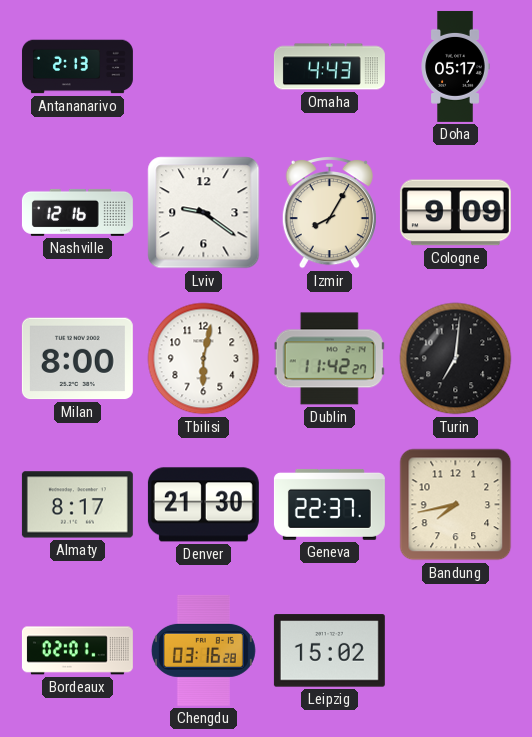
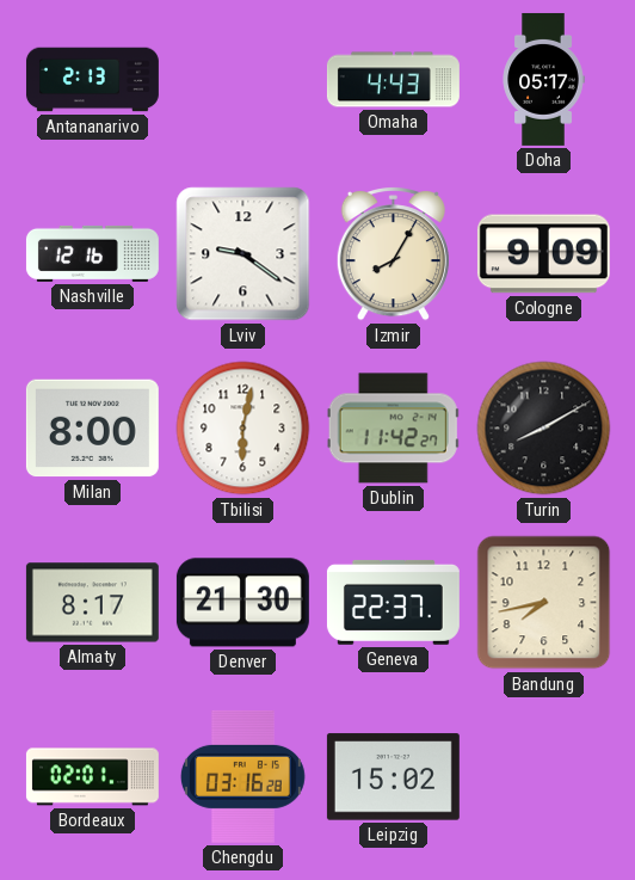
Turin: 7:01 -> 8:10
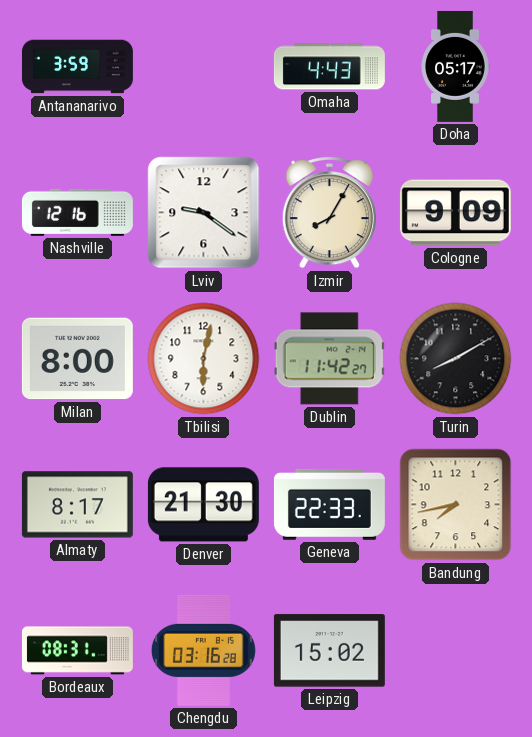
Antananarivo: 2:13 -> 3:59
Geneva: 22:37 -> 22:33
Bordeaux: 02:01 -> 08:31
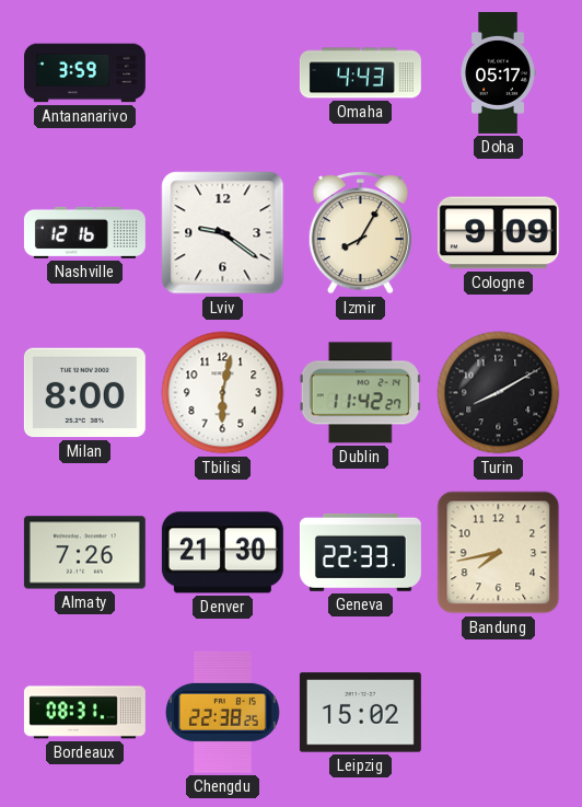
Almaty: 8:17 -> 7:26
Chengdu: 03:16 -> 22:38
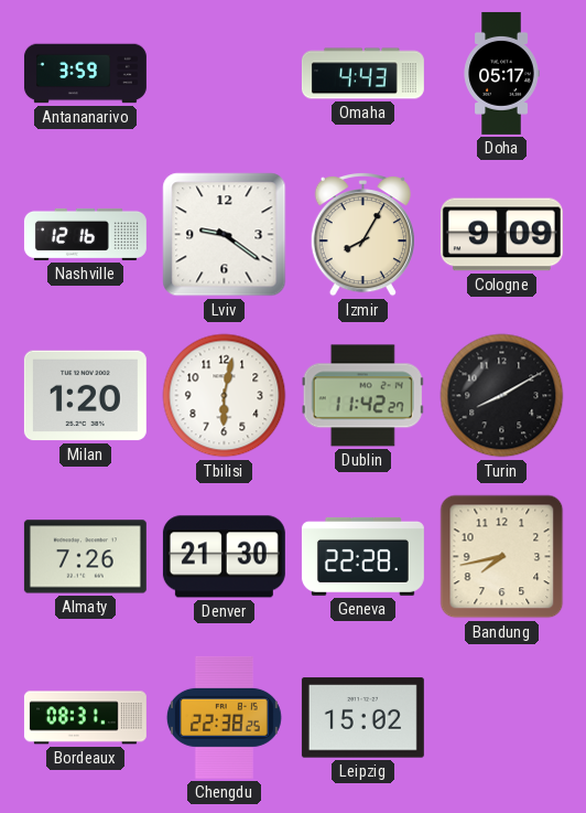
Milan: 8:00 -> 1:20
Geneva: 22:33 -> 22:28
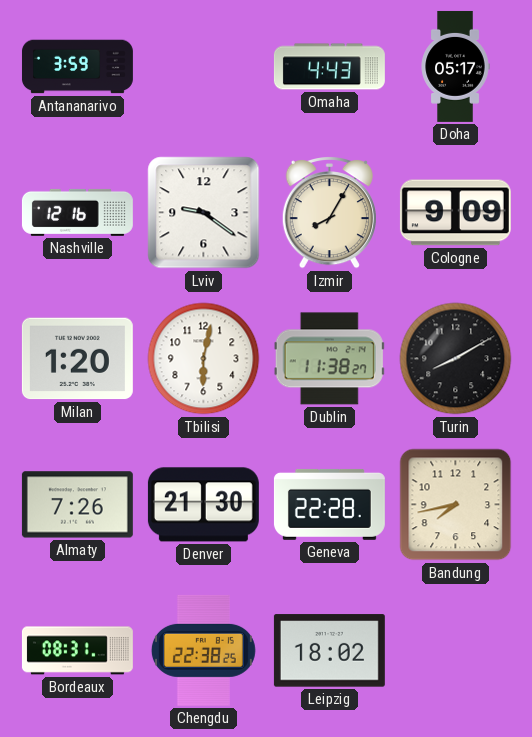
Dublin: 11:42 -> 11:38
Leipzig: 15:02 -> 18:02
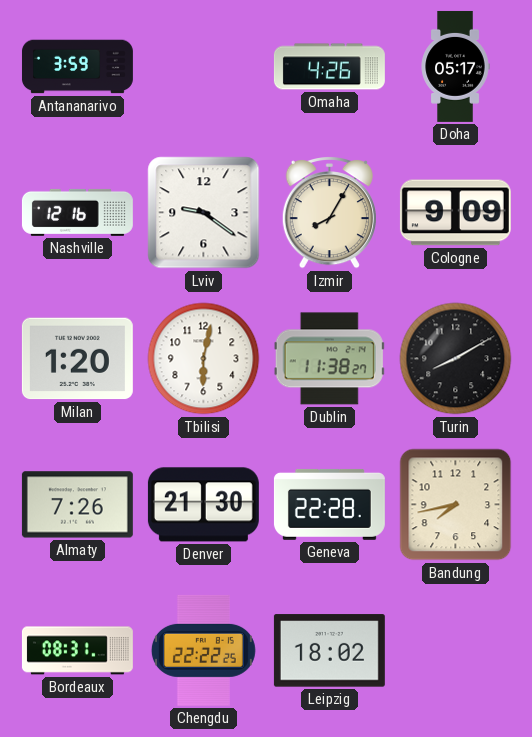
Omaha: 4:43 -> 4:26
Chengdu: 22:38 -> 22:22
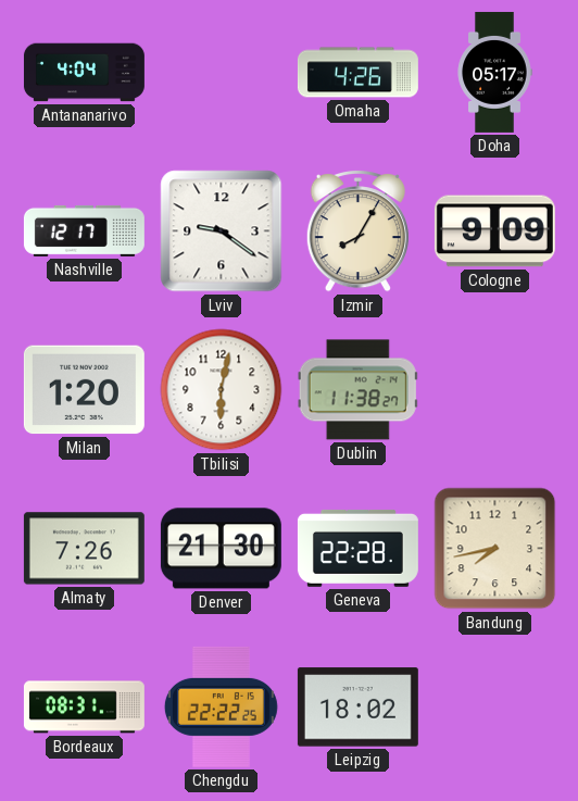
Antananarivo: 3:59 -> 4:04
Nashville: 12:16 -> 12:17
Turin: 8:10 -> none
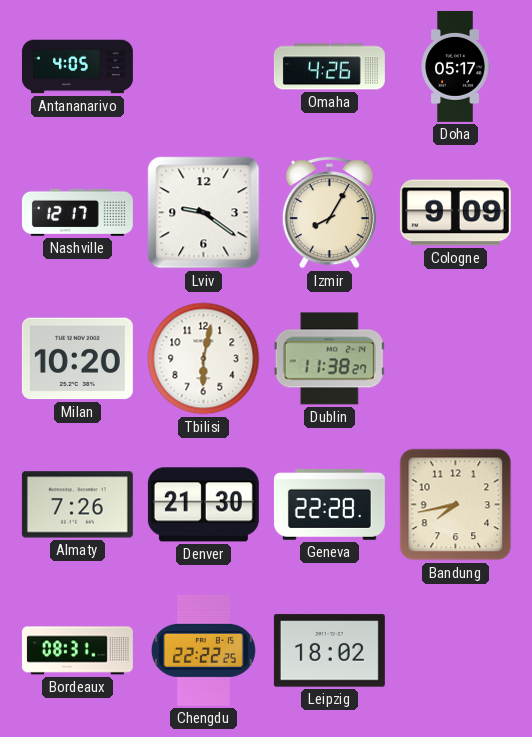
Antananarivo: 4:04 -> 4:05
Milan: 1:20 -> 10:20
